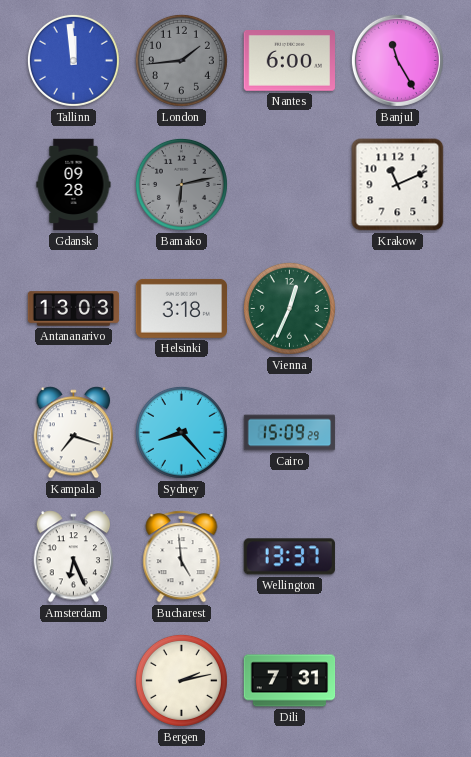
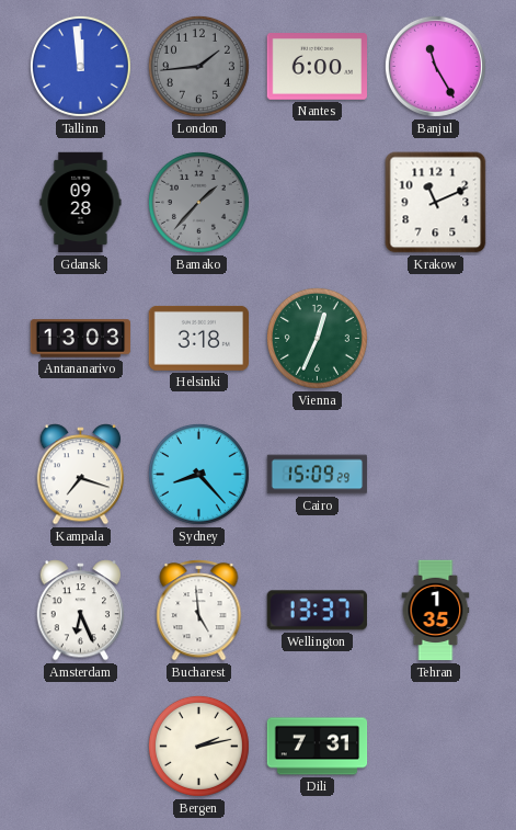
Bamako: 6:13 -> 1:37
Tehran: none -> 1:35
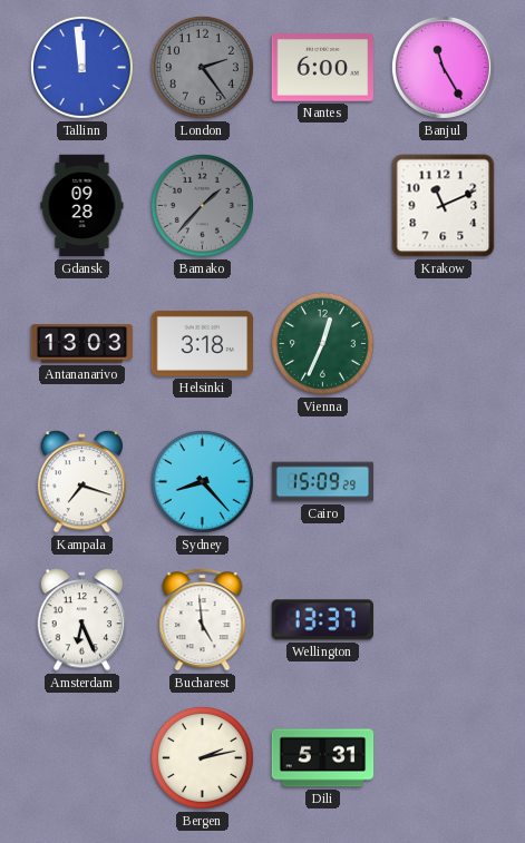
London: 1:44 -> 2:24
Tehran: 1:35 -> none
Dili: 7:31 -> 5:31
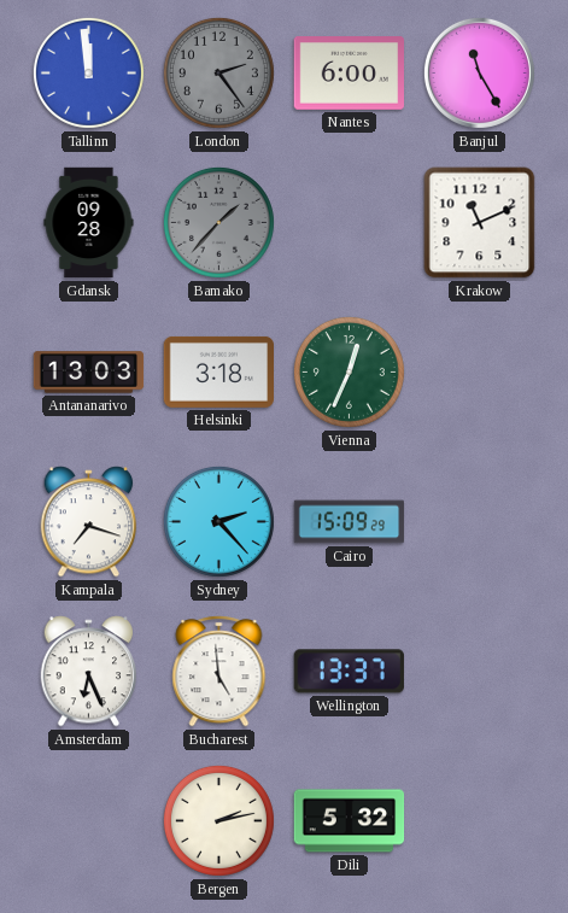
Sydney: 8:23 -> 2:23
Dili: 5:31 -> 5:32
